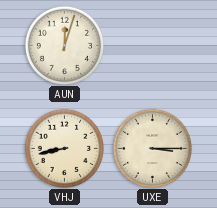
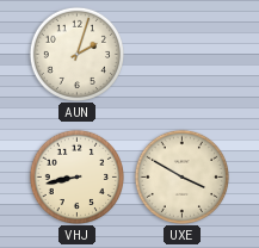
AUN: 12:03 -> 2:03
UXE: 3:15 -> 3:50
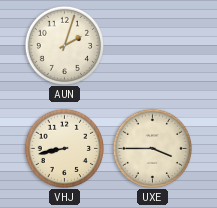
UXE: 3:50 -> 3:45
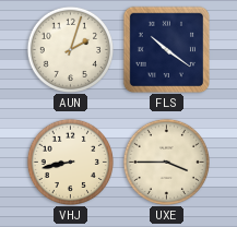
FLS: none -> 10:21
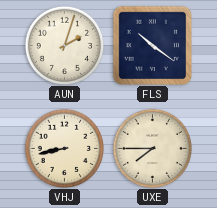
UXE: 3:45 -> 7:45
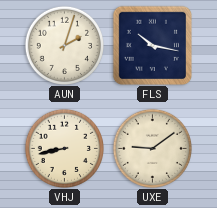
FLS: 10:21 -> 10:17
UXE: 7:45 -> 9:09
